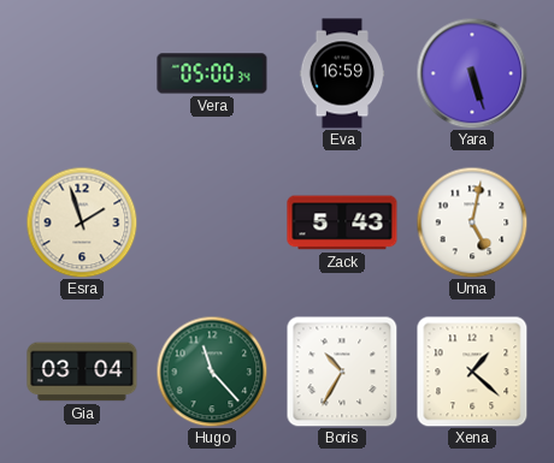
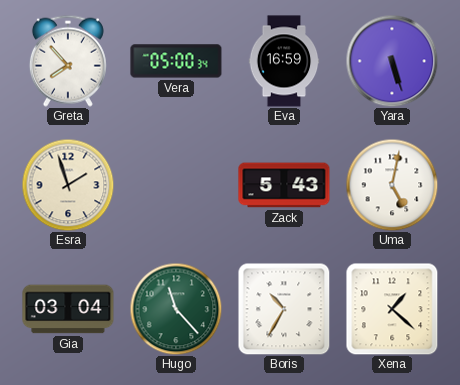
Greta: none -> 7:53
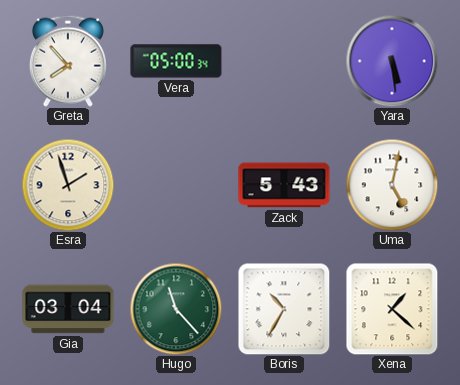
Eva: 16:59 -> none
Yara: 5:27 -> 5:29
